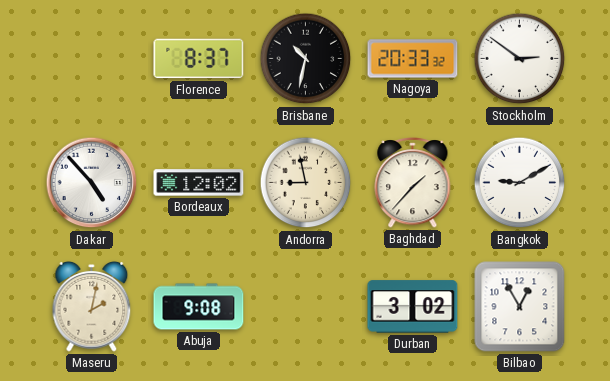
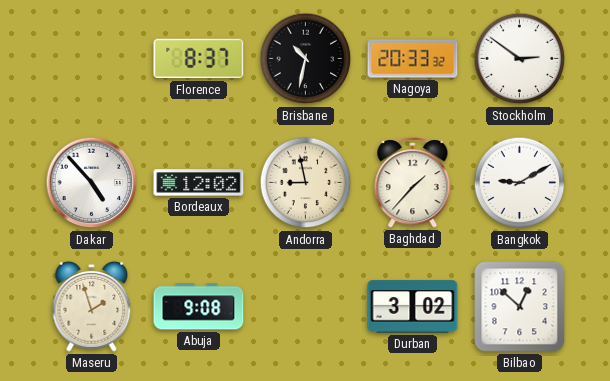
Maseru: 2:02 -> 1:57
Bilbao: 12:55 -> 12:52
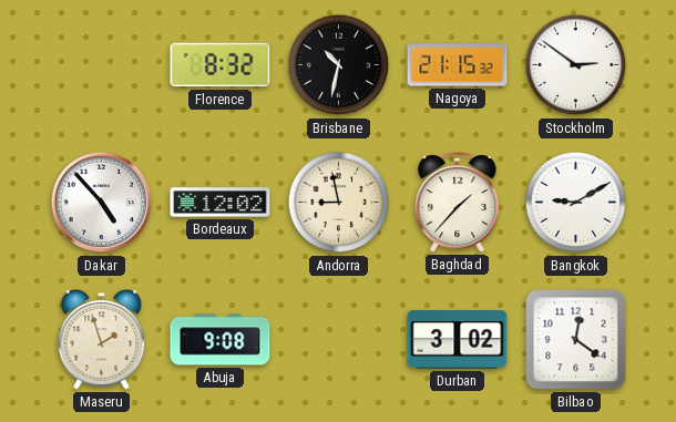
Florence: 8:37 -> 8:32
Nagoya: 20:33 -> 21:15
Bilbao: 12:52 -> 12:21
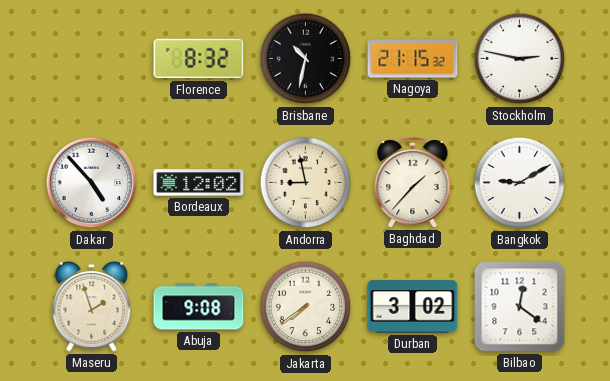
Stockholm: 2:51 -> 2:47
Jakarta: none -> 7:39
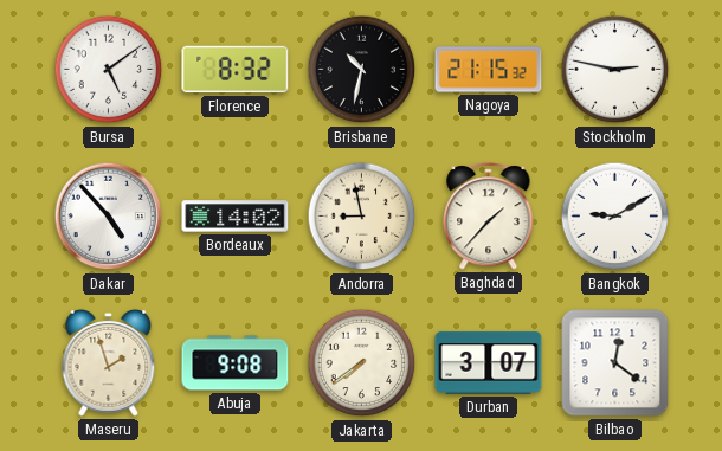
Bursa: none -> 5:09
Bordeaux: 12:02 -> 14:02
Durban: 3:02 -> 3:07
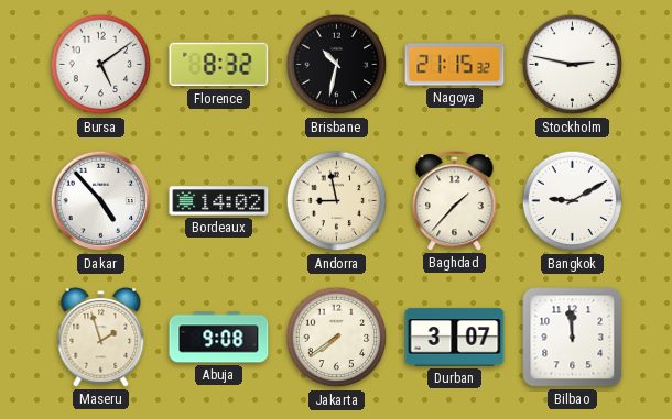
Bilbao: 12:21 -> 11:59
